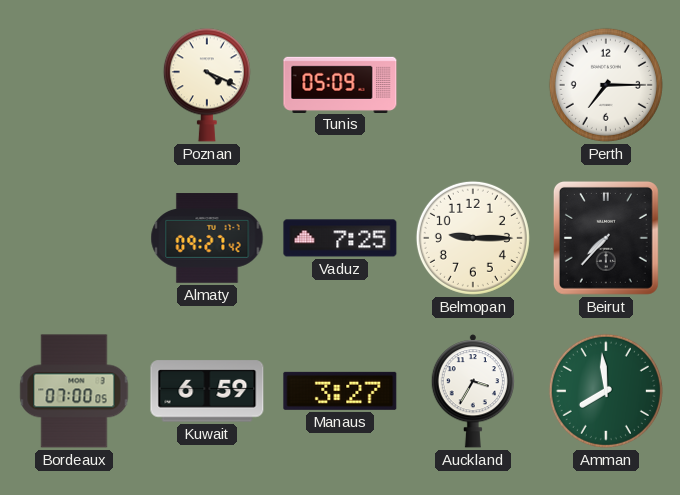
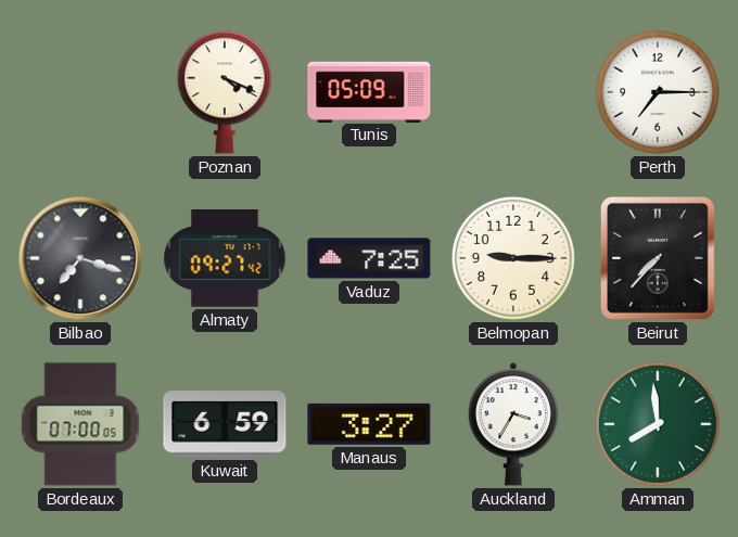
Bilbao: none -> 7:18
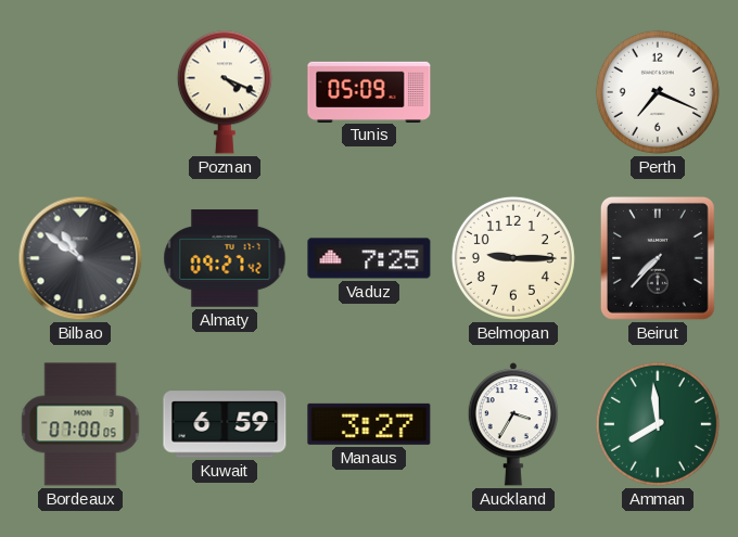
Perth: 7:15 -> 7:19
Bilbao: 7:18 -> 10:51
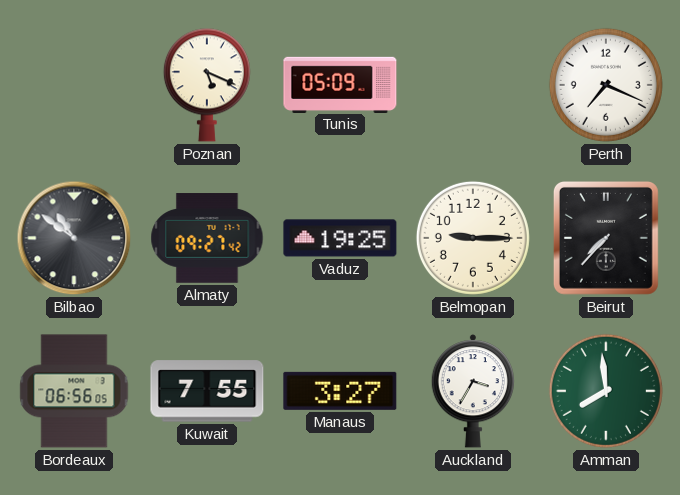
Poznan: 4:19 -> 5:19
Vaduz: 7:25 -> 19:25
Bordeaux: 07:00 -> 06:56
Kuwait: 6:59 -> 7:55
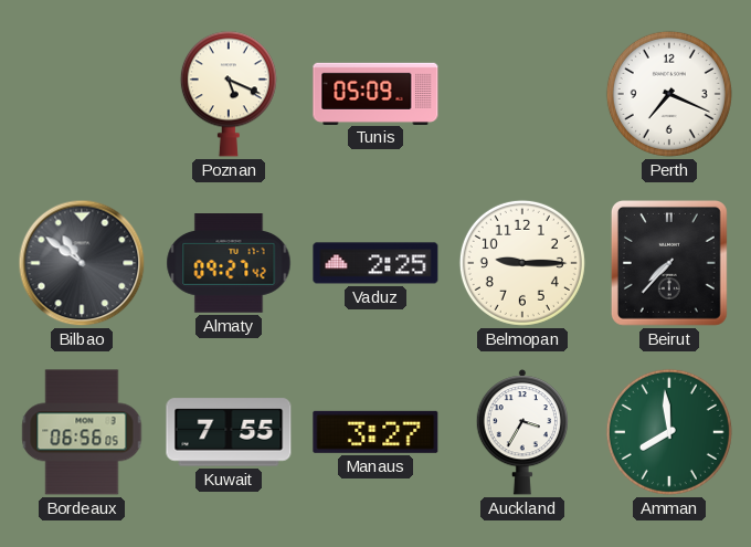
Vaduz: 19:25 -> 2:25
